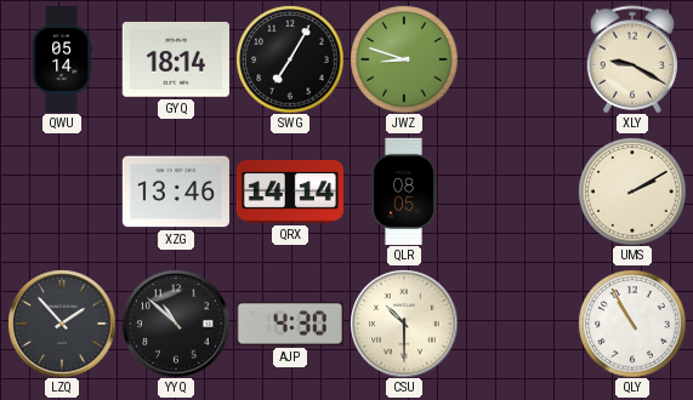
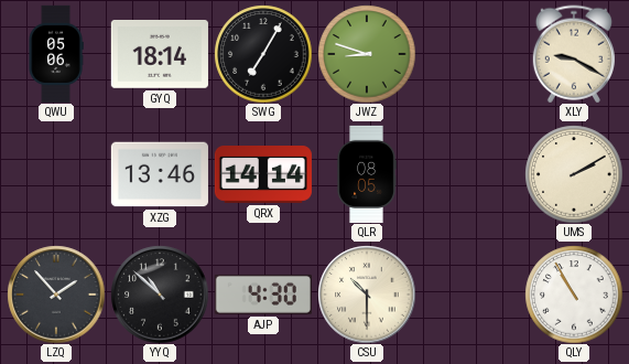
QWU: 05:14 -> 05:06
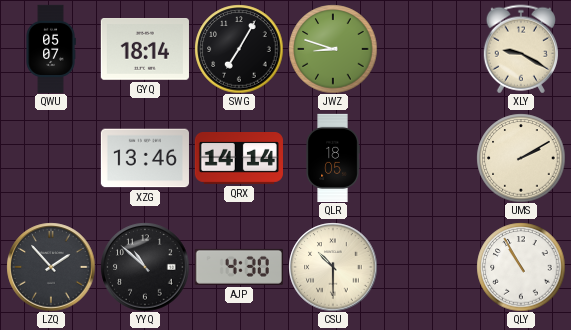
QWU: 05:06 -> 05:07
QLR: 08:05 -> 18:05
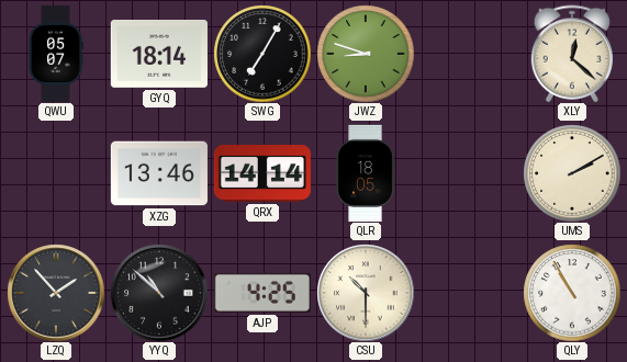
XLY: 9:20 -> 12:22
AJP: 4:30 -> 4:25
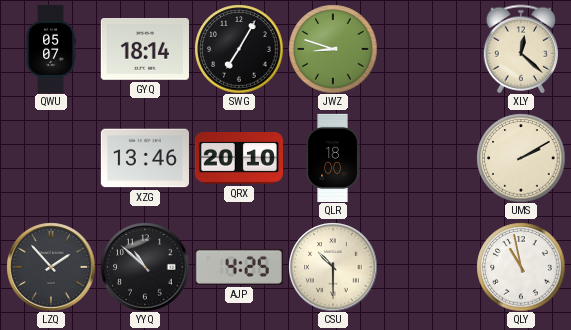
QRX: 14:14 -> 20:10
QLR: 18:05 -> 18:00
QLY: 10:55 -> 10:58
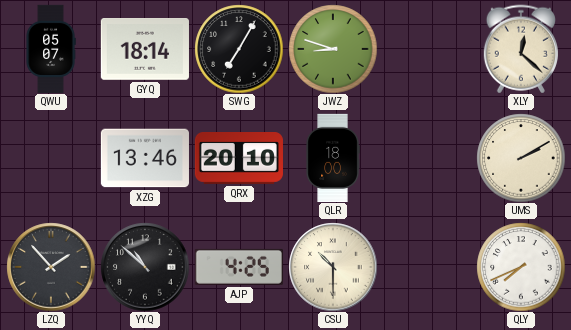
QLY: 10:58 -> 7:41
